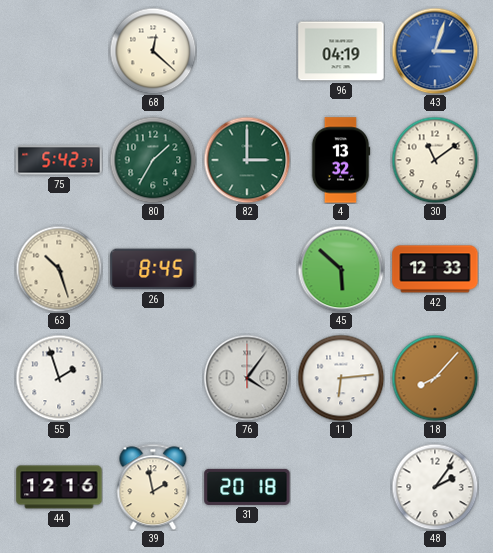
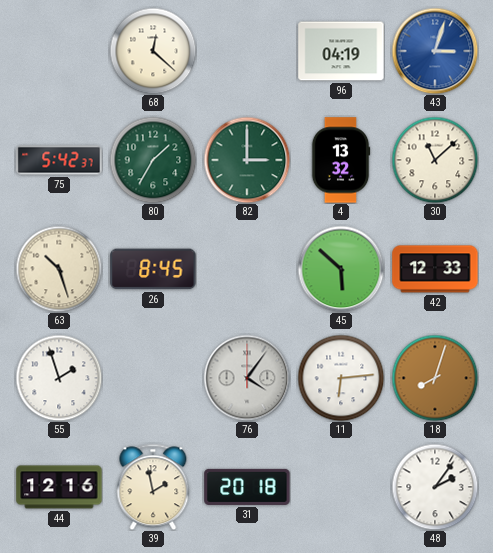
30: 11:09 -> 11:08
18: 8:07 -> 8:03
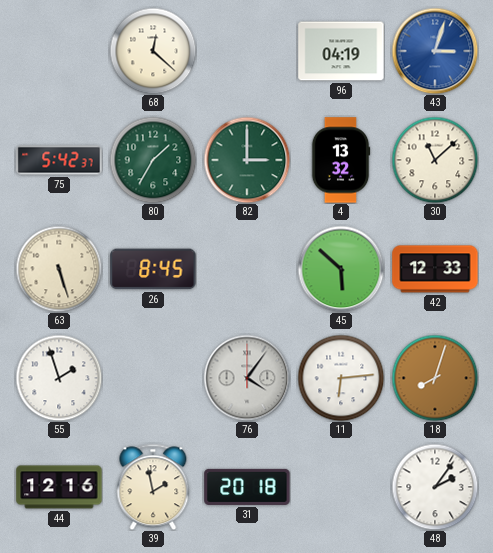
63: 10:27 -> 5:27
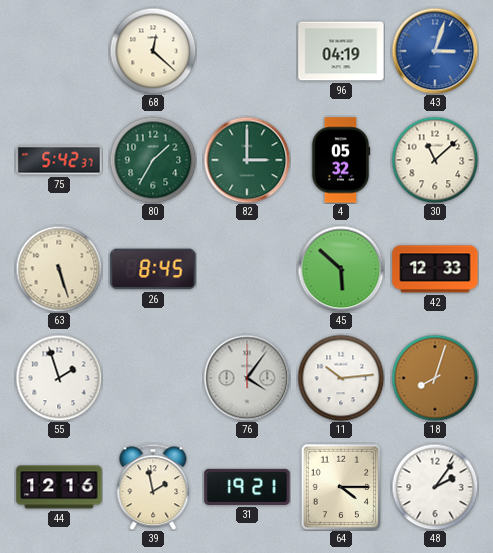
4: 13:32 -> 05:32
11: 6:14 -> 10:14
31: 20:18 -> 19:21
64: none -> 4:15
